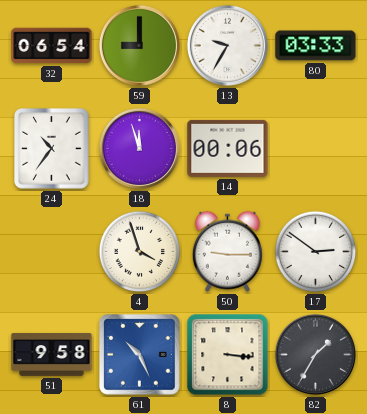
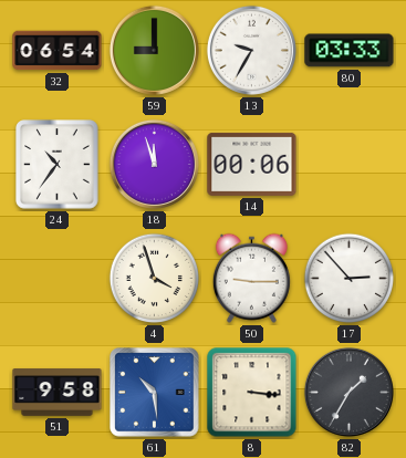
17: 2:51 -> 2:53
61: 10:26 -> 10:29
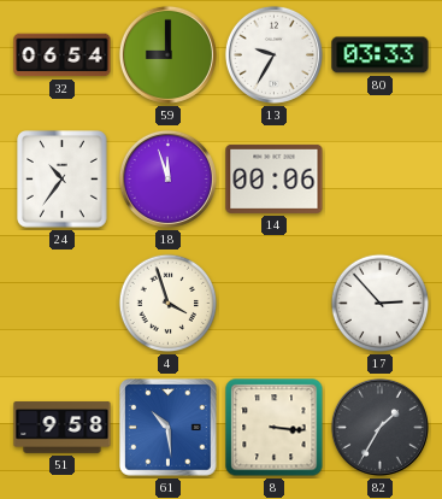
50: 9:15 -> none
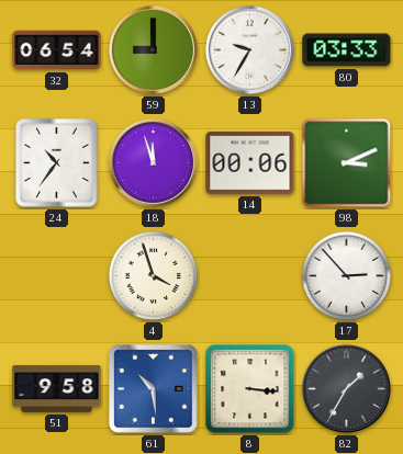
98: none -> 3:11
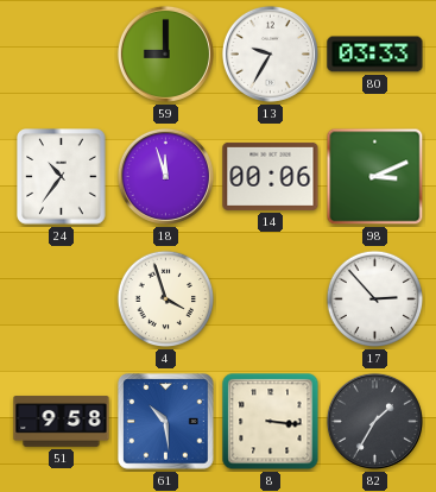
32: 06:54 -> none
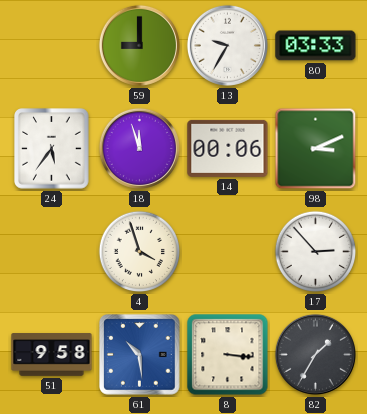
24: 10:36 -> 5:36
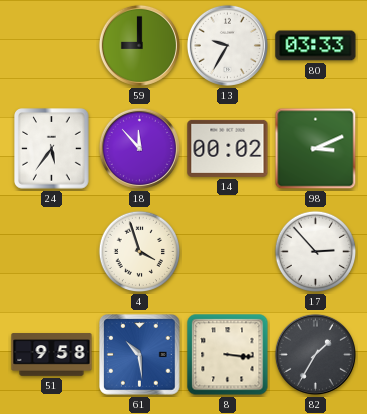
18: 11:57 -> 11:53
14: 00:06 -> 00:02
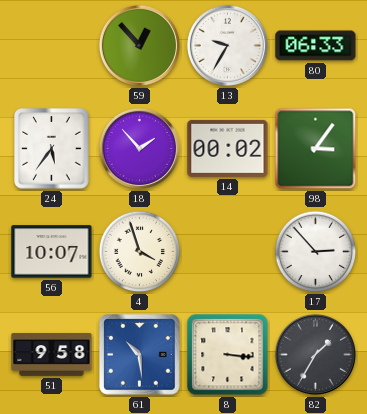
59: 9:00 -> 12:53
80: 03:33 -> 06:33
18: 11:53 -> 1:53
98: 3:11 -> 3:06
56: none -> 10:07
